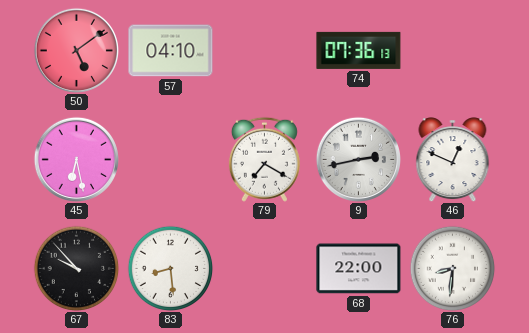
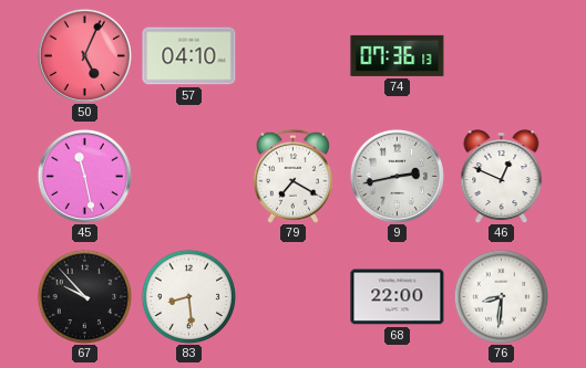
50: 5:09 -> 5:04
45: 6:28 -> 11:28
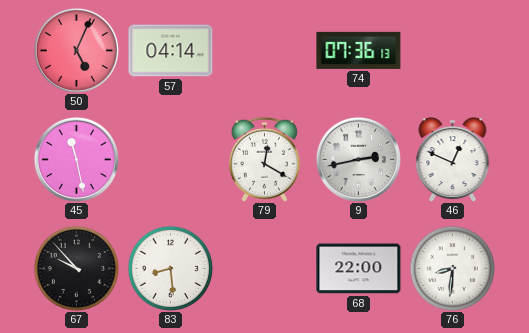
57: 04:10 -> 04:14
79: 7:20 -> 12:20
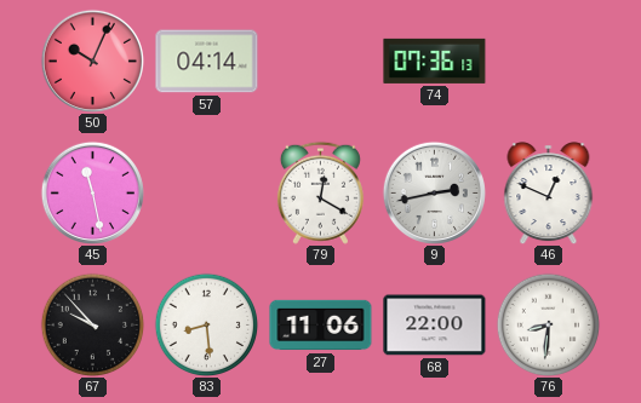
50: 5:04 -> 10:04
27: none -> 11:06
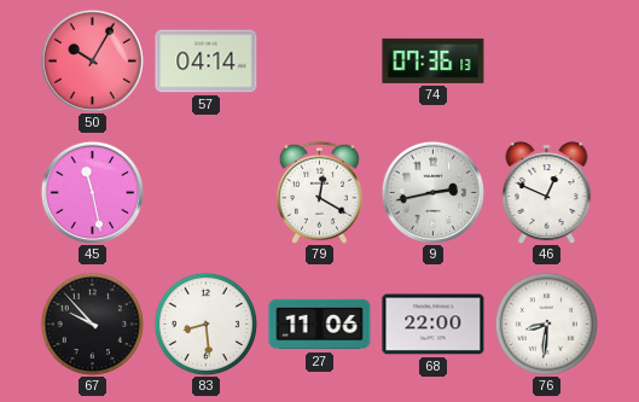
50: 10:04 -> 10:05
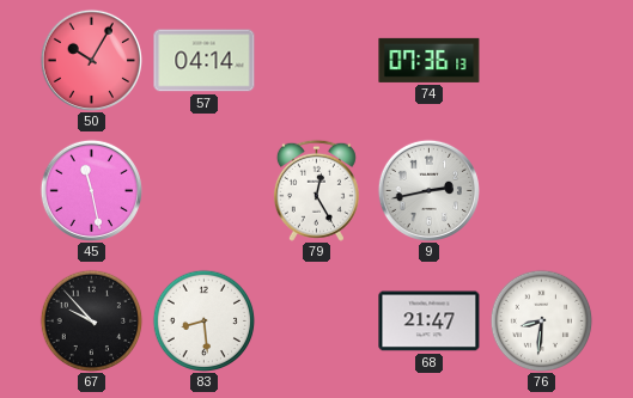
79: 12:20 -> 12:25
46: 12:49 -> none
27: 11:06 -> none
68: 22:00 -> 21:47
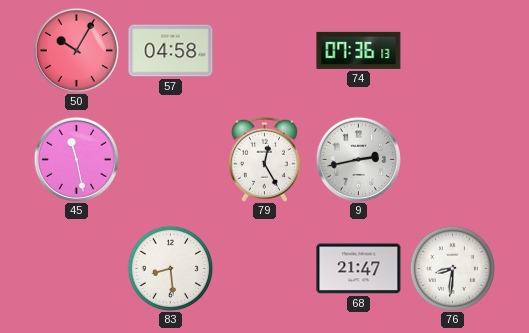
57: 04:14 -> 04:58
67: 9:53 -> none
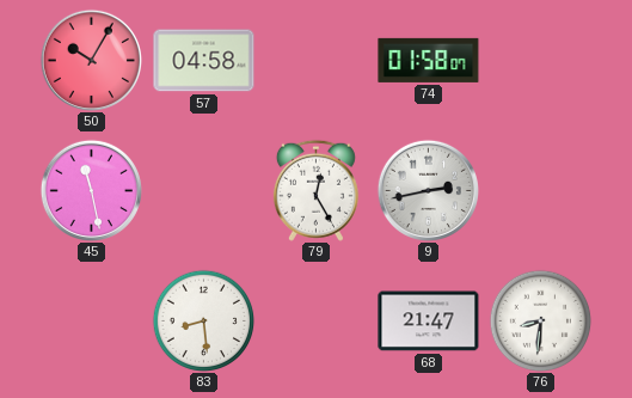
74: 07:36 -> 01:58
